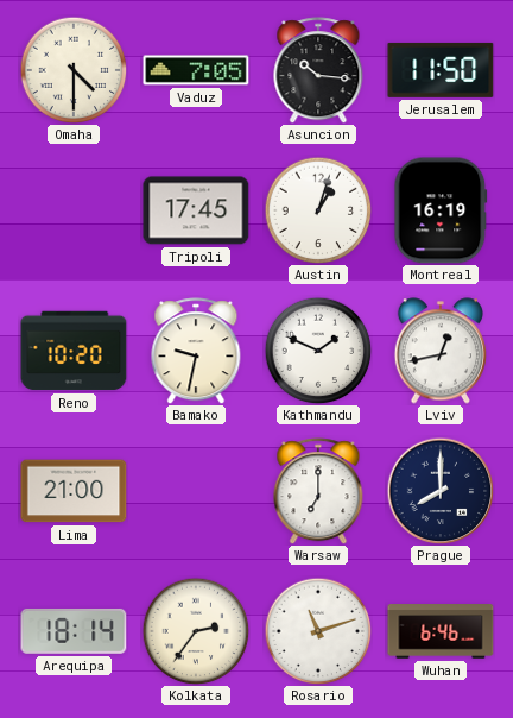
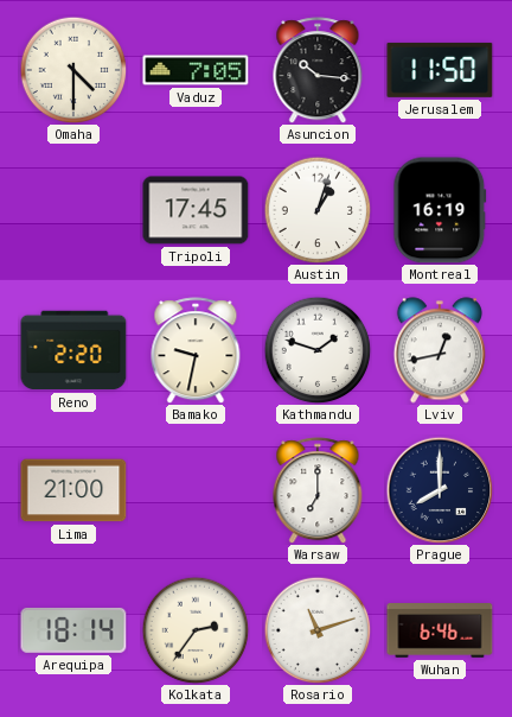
Reno: 10:20 -> 2:20
Kathmandu: 1:49 -> 1:48
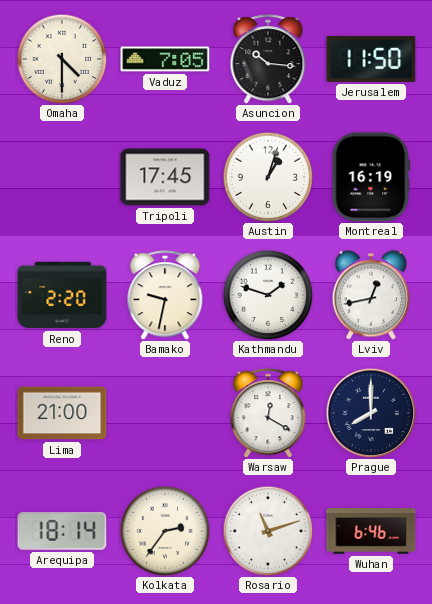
Warsaw: 7:00 -> 12:20
